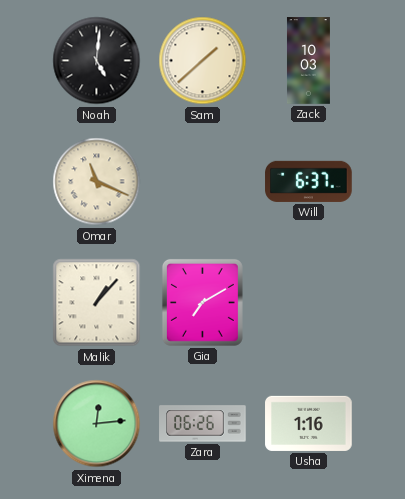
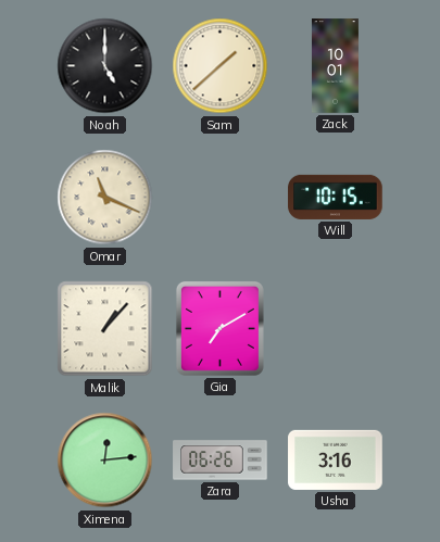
Noah: 5:01 -> 5:00
Zack: 10:03 -> 10:01
Will: 6:37 -> 10:15
Usha: 1:16 -> 3:16
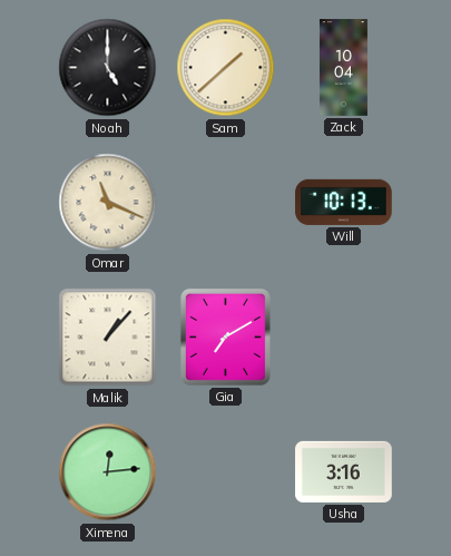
Zack: 10:01 -> 10:04
Will: 10:15 -> 10:13
Zara: 06:26 -> none
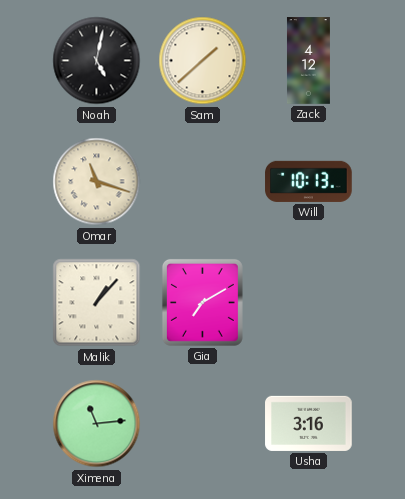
Noah: 5:00 -> 5:02
Zack: 10:04 -> 4:12
Omar: 11:19 -> 11:18
Ximena: 12:14 -> 11:14
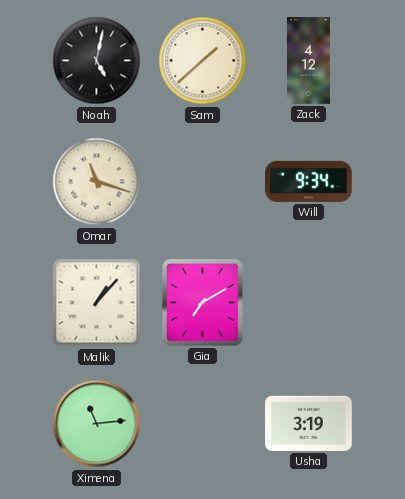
Will: 10:13 -> 9:34
Usha: 3:16 -> 3:19
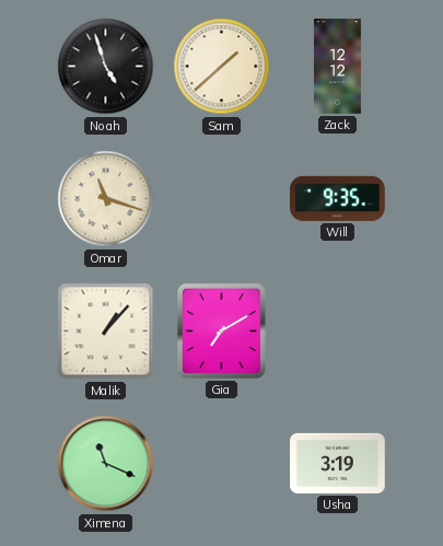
Noah: 5:02 -> 4:57
Zack: 4:12 -> 12:12
Will: 9:34 -> 9:35
Ximena: 11:14 -> 11:19
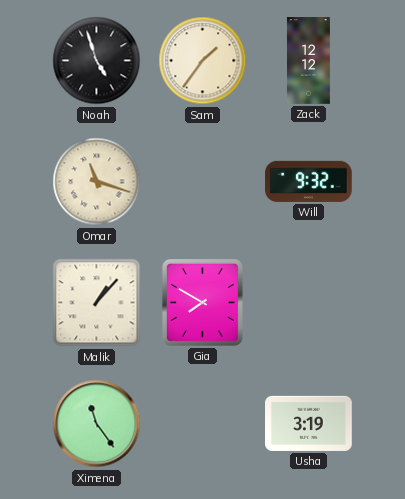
Sam: 1:38 -> 1:36
Will: 9:35 -> 9:32
Gia: 7:10 -> 7:50
Ximena: 11:19 -> 11:24
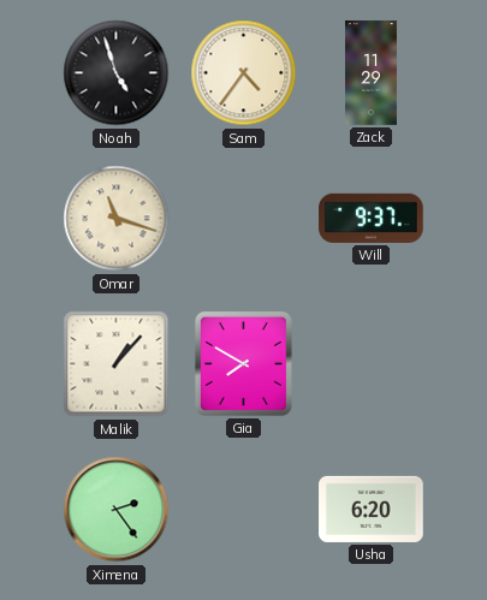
Sam: 1:36 -> 4:36
Zack: 12:12 -> 11:29
Will: 9:32 -> 9:37
Ximena: 11:24 -> 2:24
Usha: 3:19 -> 6:20
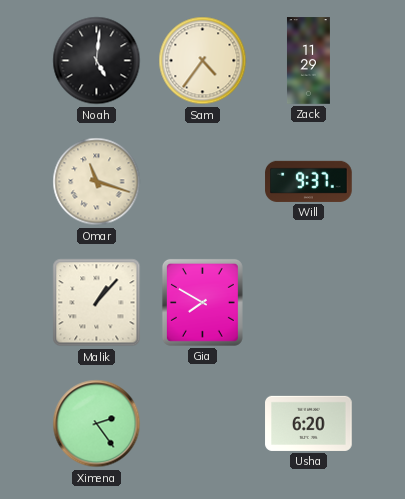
Noah: 4:57 -> 5:01
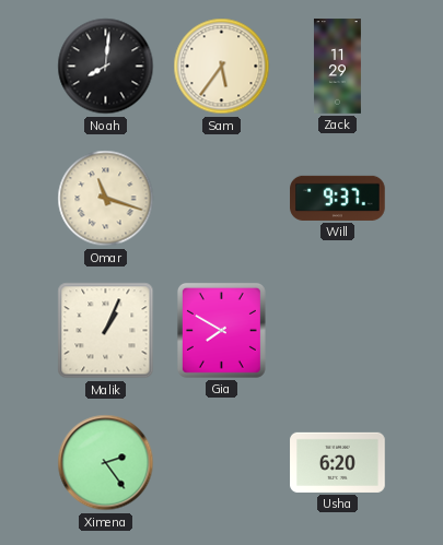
Noah: 5:01 -> 8:01
Sam: 4:36 -> 5:36
Malik: 1:07 -> 1:04
